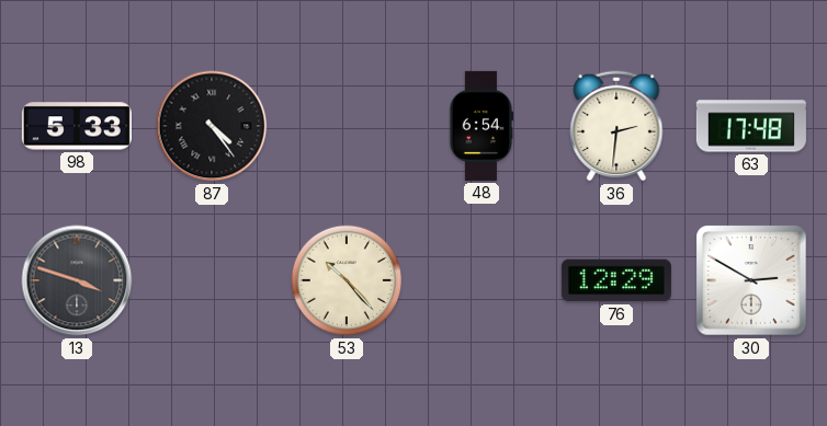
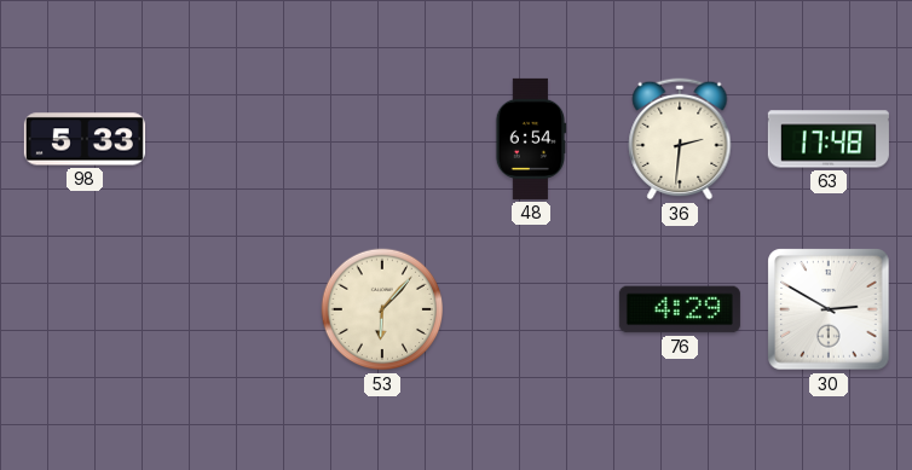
87: 4:24 -> none
13: 3:48 -> none
53: 10:23 -> 6:07
76: 12:29 -> 4:29
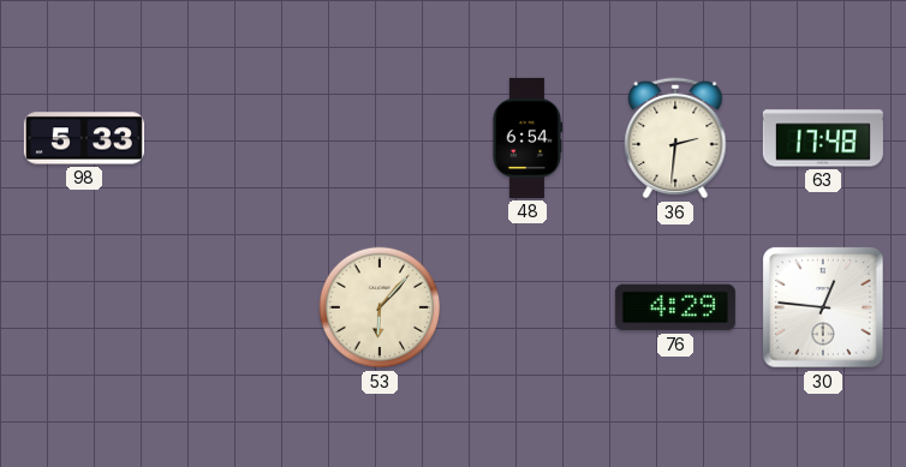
30: 2:50 -> 12:46
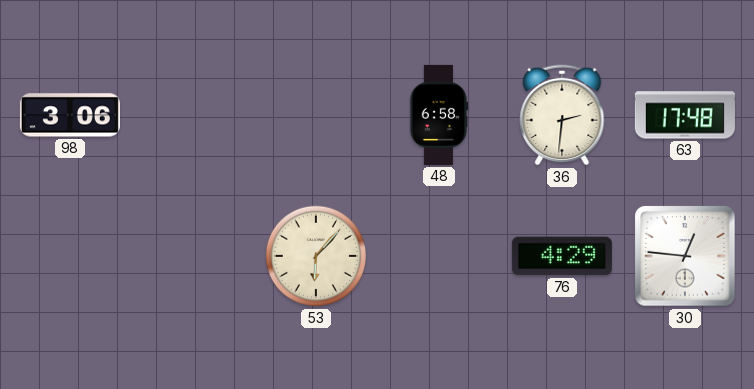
98: 5:33 -> 3:06
48: 6:54 -> 6:58
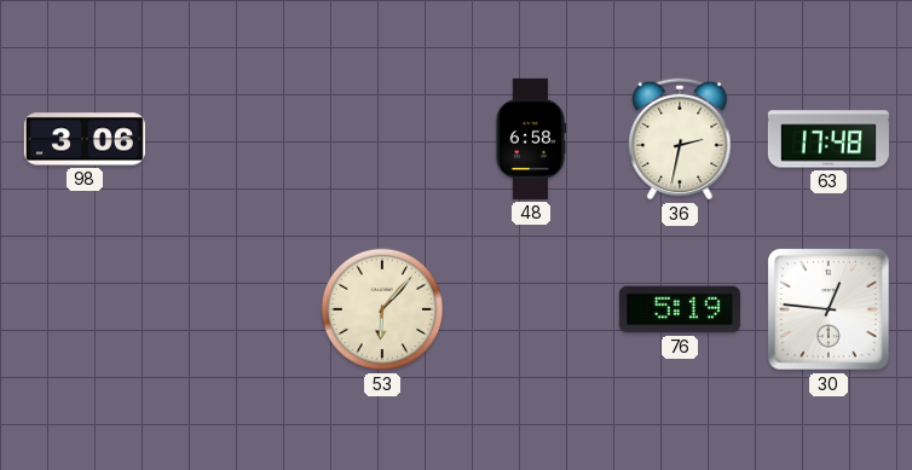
36: 2:31 -> 2:32
76: 4:29 -> 5:19
